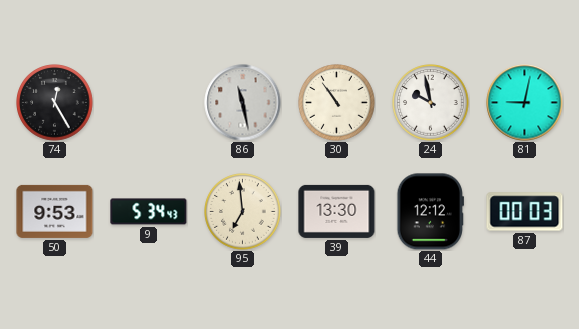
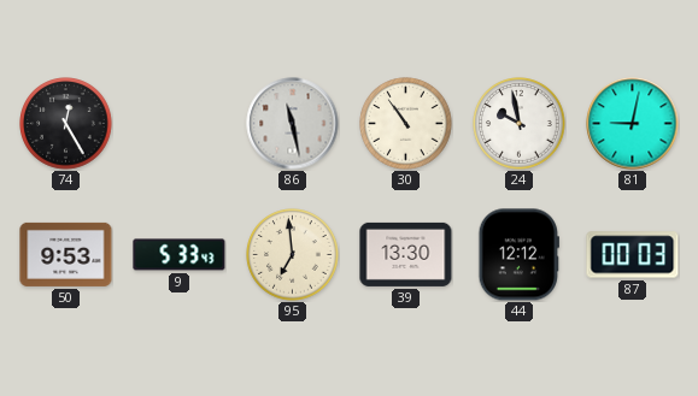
9: 5:34 -> 5:33
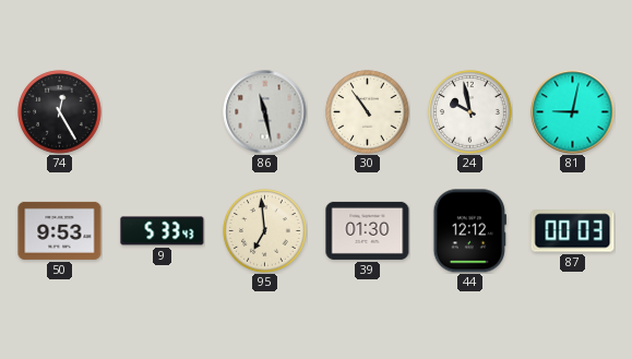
39: 13:30 -> 01:30
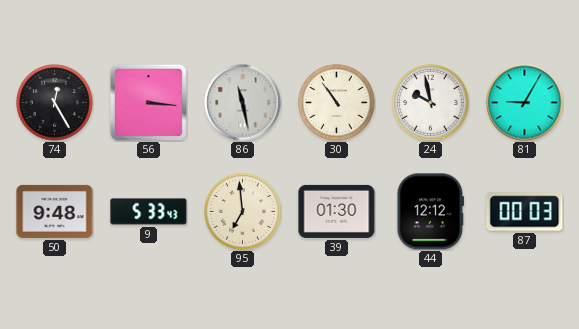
56: none -> 3:16
81: 9:02 -> 9:05
50: 9:53 -> 9:48
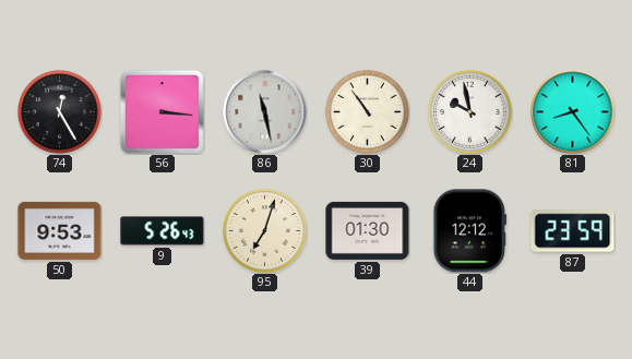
81: 9:05 -> 8:24
50: 9:48 -> 9:53
9: 5:33 -> 5:26
95: 6:59 -> 7:03
87: 00:03 -> 23:59
